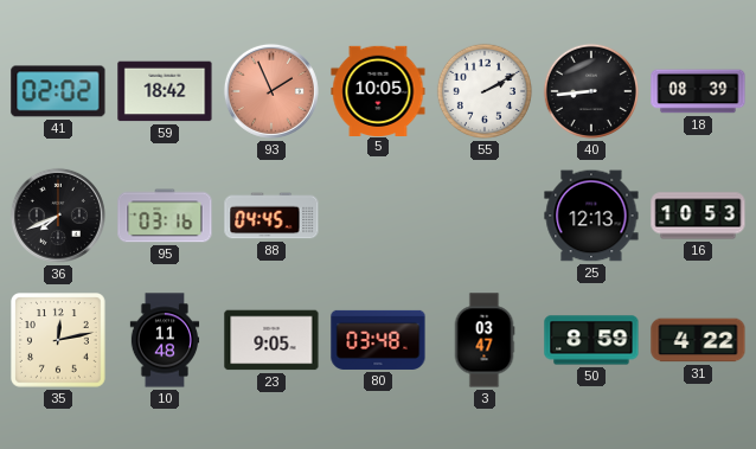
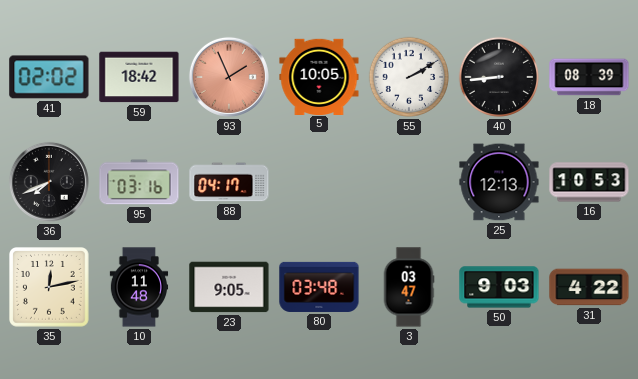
88: 04:45 -> 04:17
50: 8:59 -> 9:03
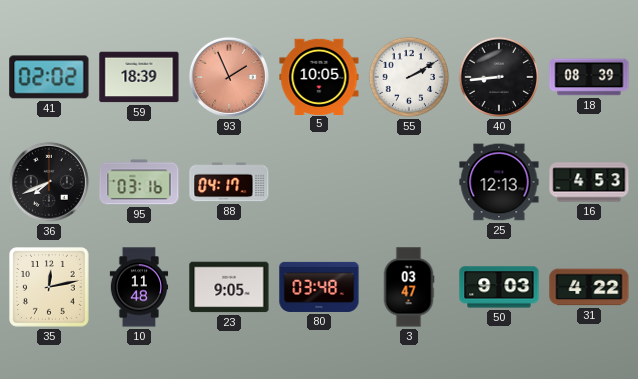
59: 18:42 -> 18:39
16: 10:53 -> 4:53
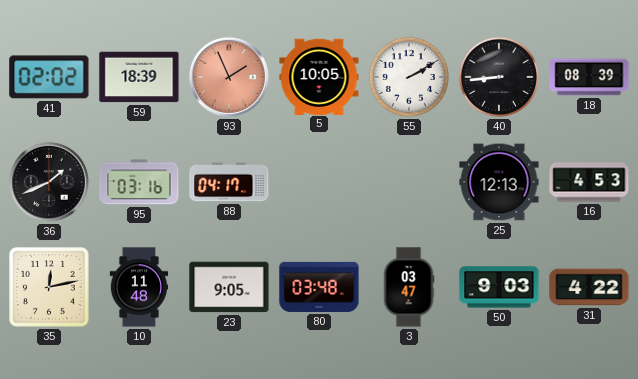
36: 7:41 -> 1:41
